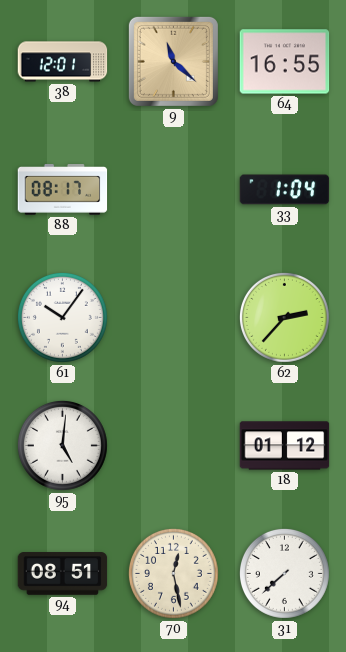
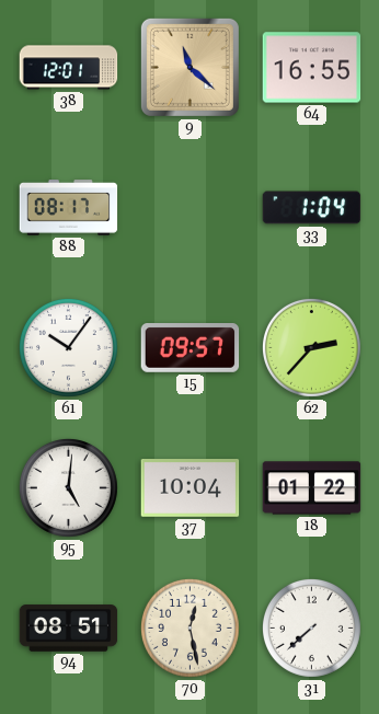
15: none -> 09:57
37: none -> 10:04
18: 01:12 -> 01:22
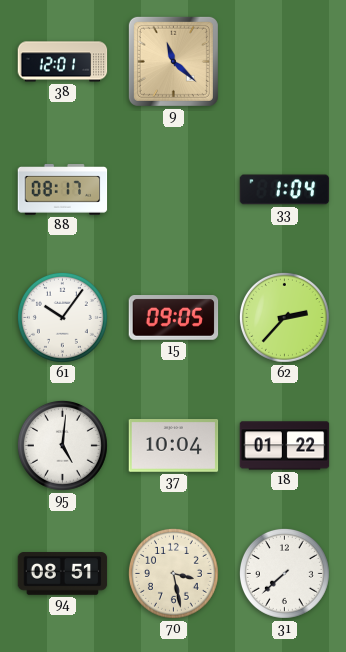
64: 16:55 -> none
15: 09:57 -> 09:05
70: 12:28 -> 3:28
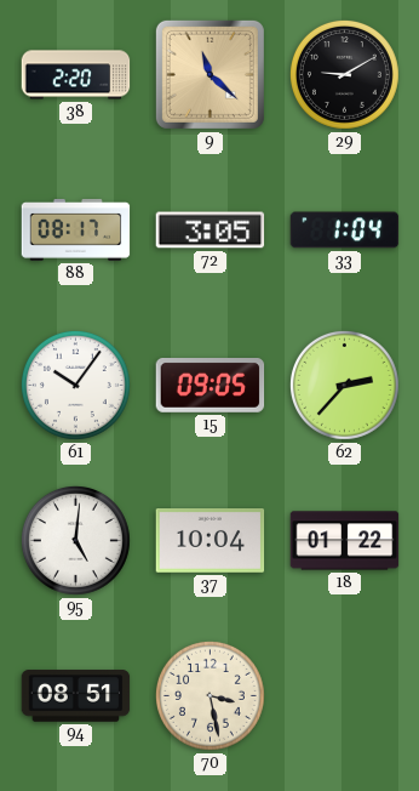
38: 12:01 -> 2:20
29: none -> 9:10
72: none -> 3:05
31: 7:38 -> none
